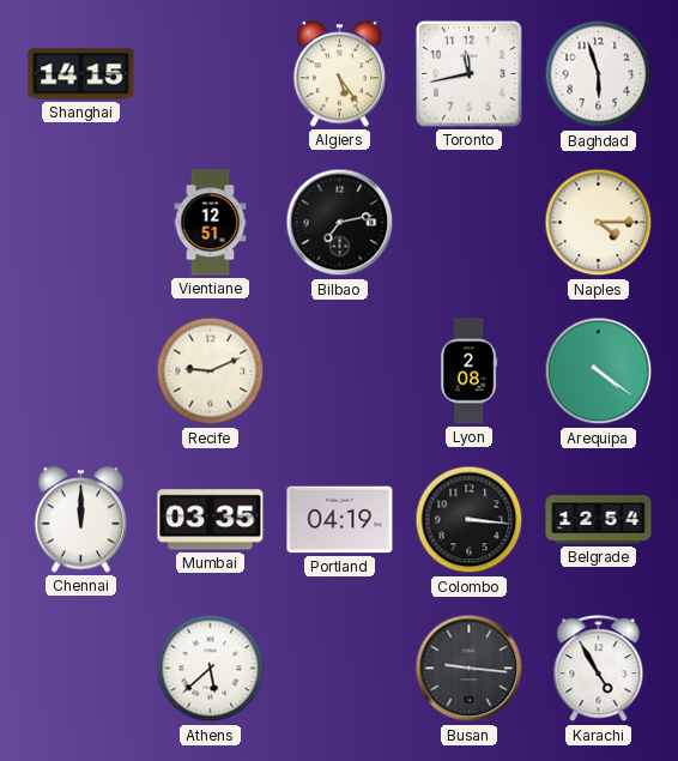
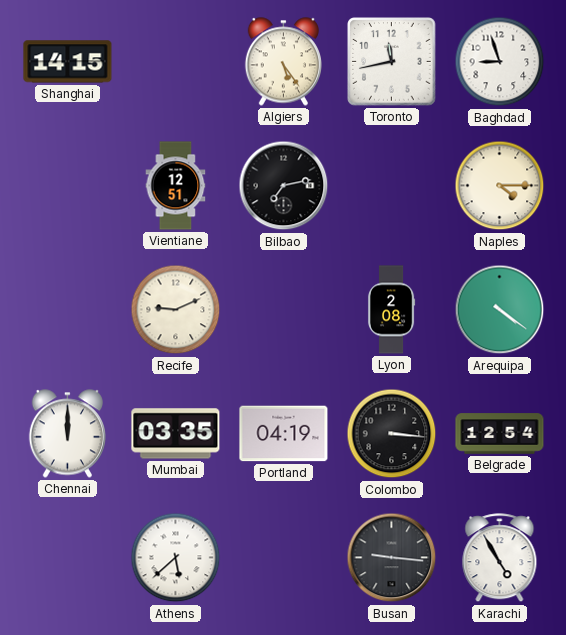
Baghdad: 5:57 -> 8:57
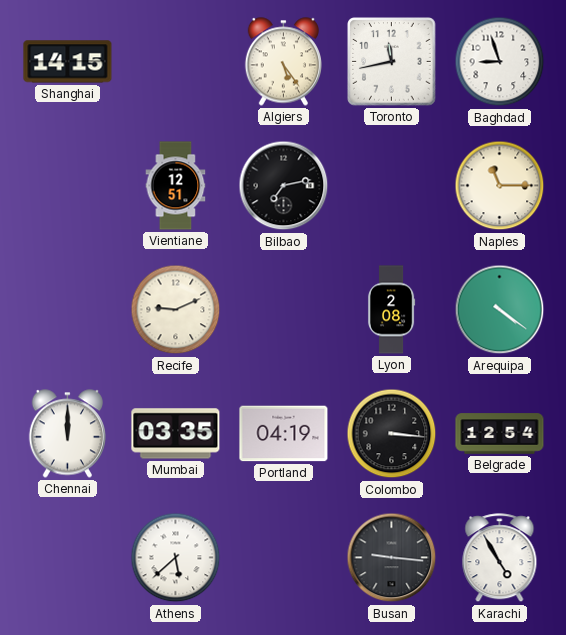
Naples: 4:15 -> 11:15
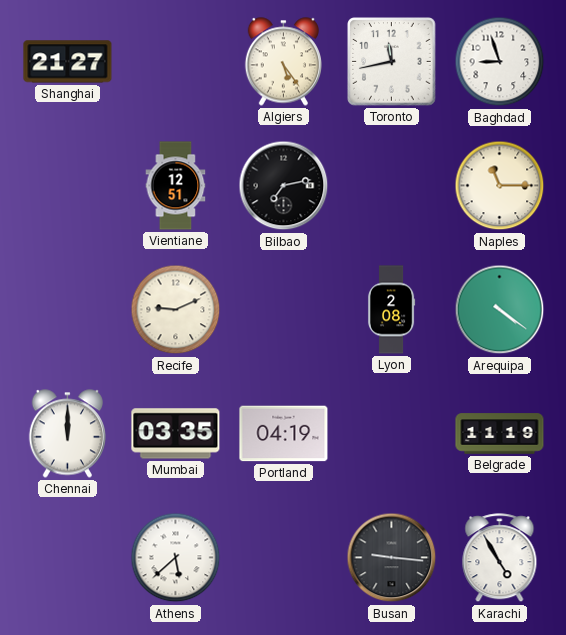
Shanghai: 14:15 -> 21:27
Colombo: 3:16 -> none
Belgrade: 12:54 -> 11:19
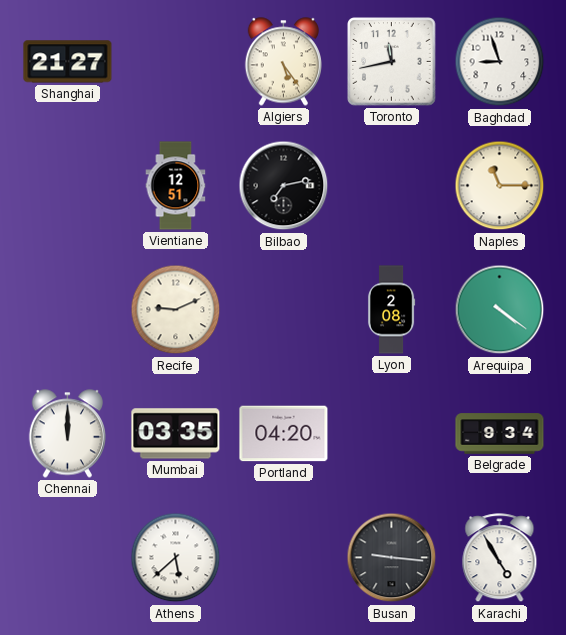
Portland: 04:19 -> 04:20
Belgrade: 11:19 -> 9:34
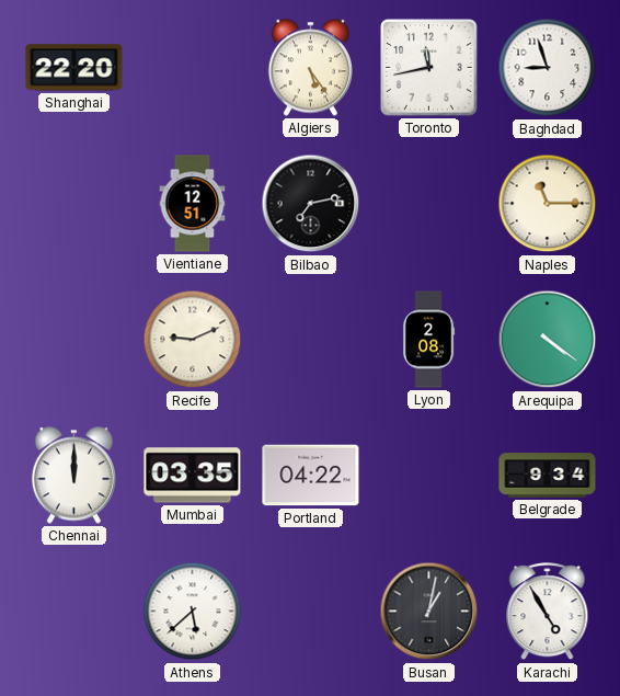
Shanghai: 21:27 -> 22:20
Portland: 04:20 -> 04:22
Busan: 9:16 -> 1:02
